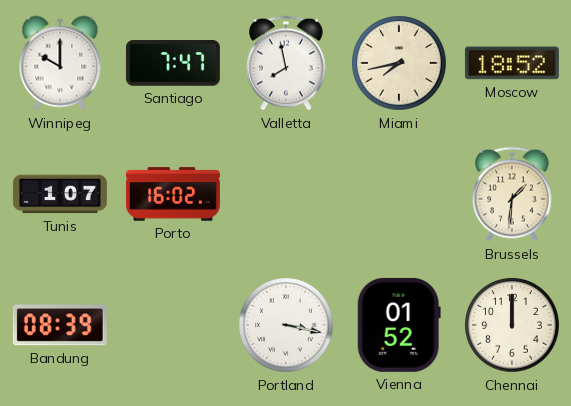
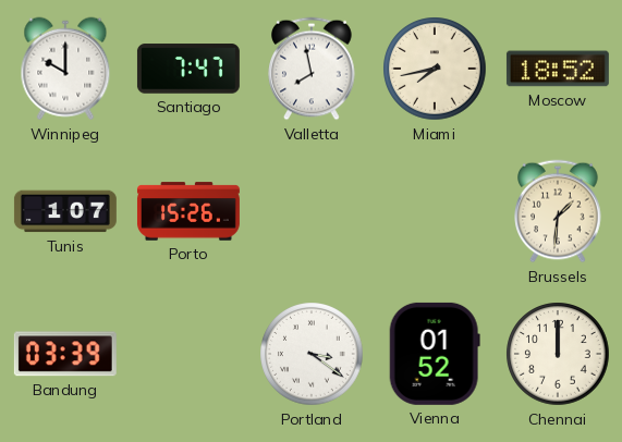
Porto: 16:02 -> 15:26
Bandung: 08:39 -> 03:39
Portland: 3:17 -> 3:21
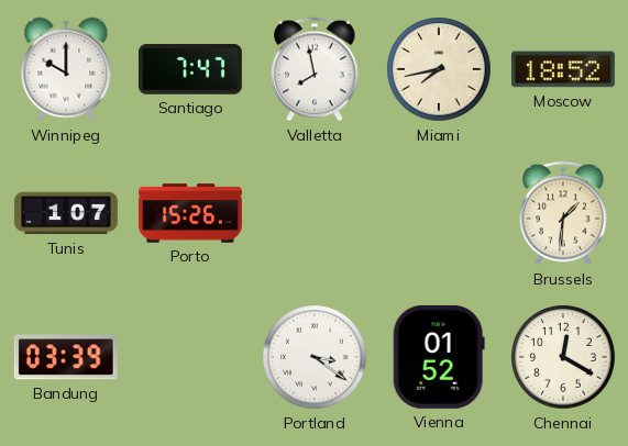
Chennai: 12:00 -> 12:20
